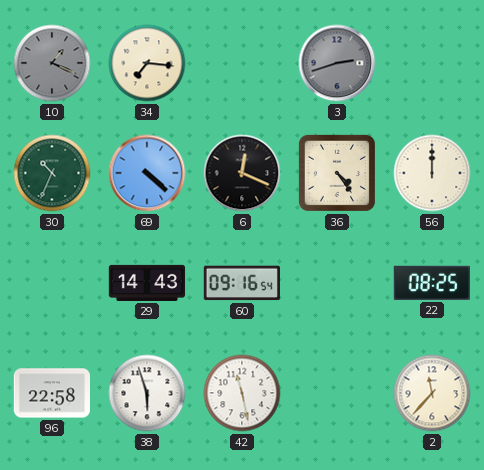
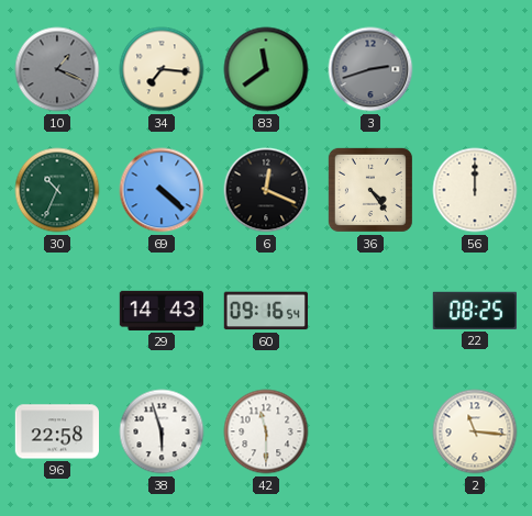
83: none -> 11:39
42: 11:28 -> 11:30
2: 11:37 -> 11:16
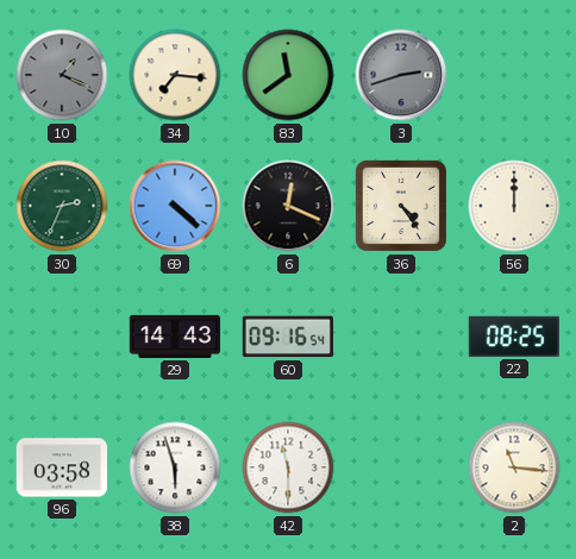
30: 10:34 -> 2:34
96: 22:58 -> 03:58
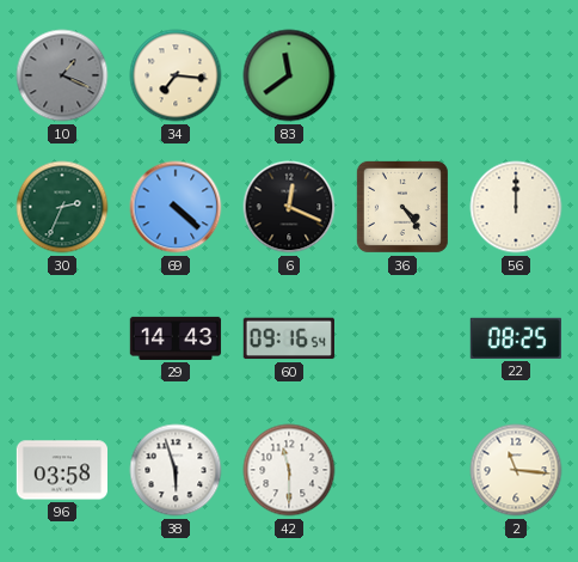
3: 2:42 -> none
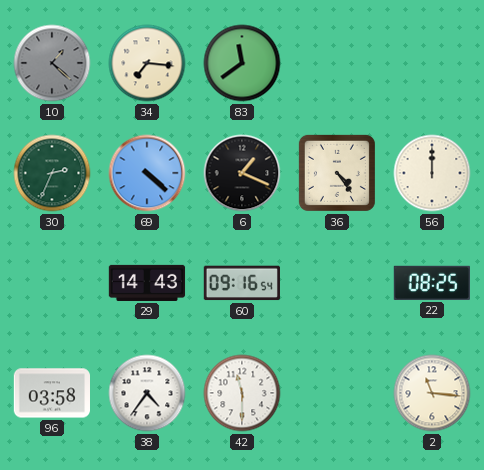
10: 1:19 -> 1:22
6: 12:19 -> 1:19
38: 5:57 -> 4:36
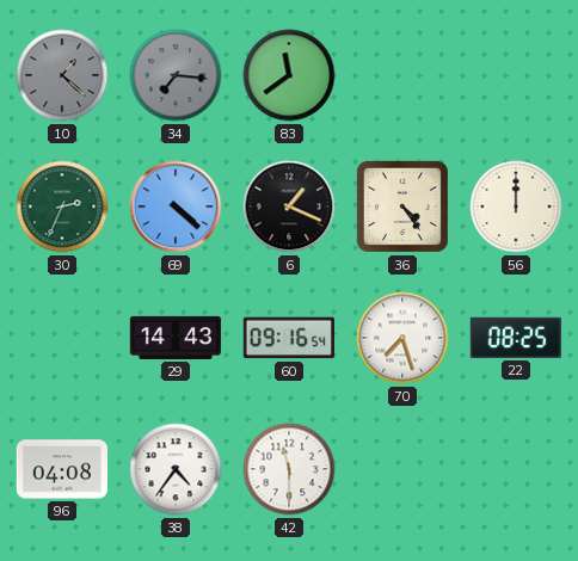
34 dial: cream -> grey
70: none -> 7:27
96: 03:58 -> 04:08
2: 11:16 -> none
